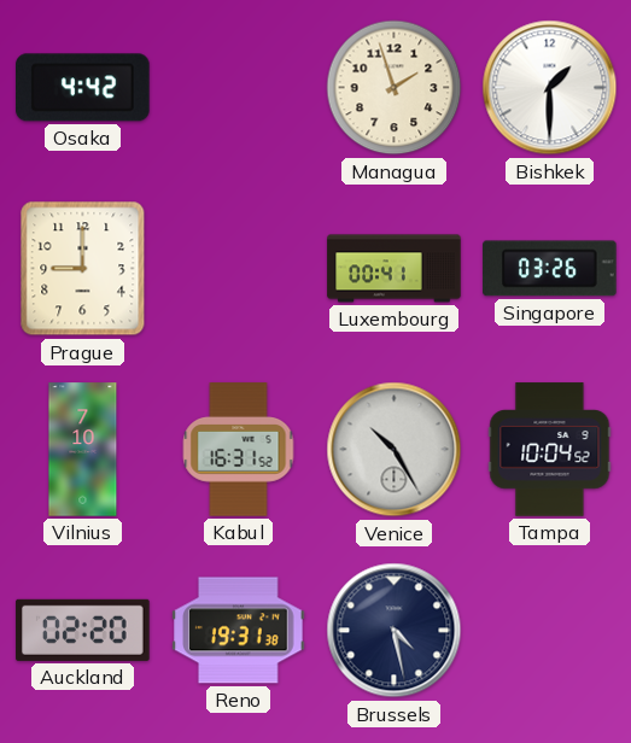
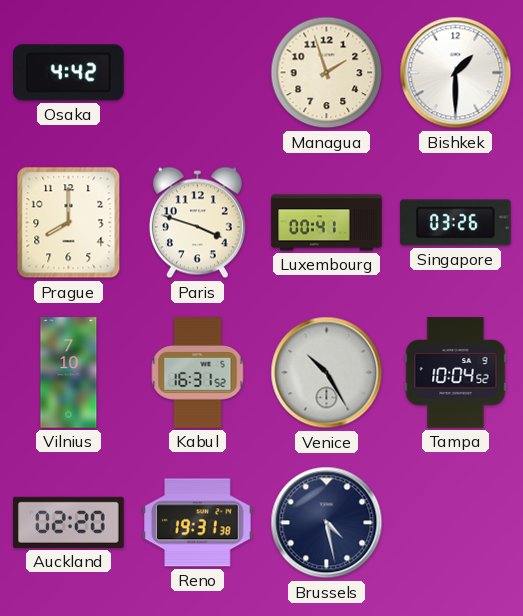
Prague: 9:00 -> 8:00
Paris: none -> 3:48
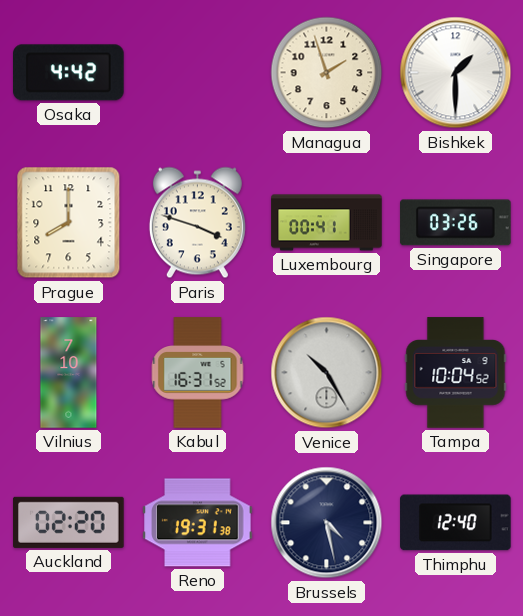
Thimphu: none -> 12:40
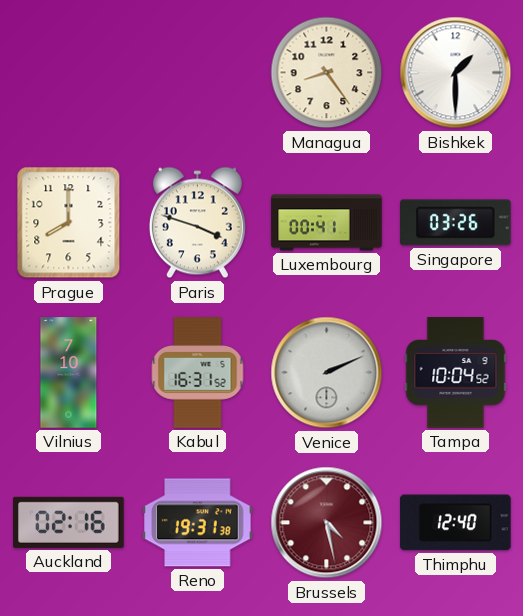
Osaka: 4:42 -> none
Managua: 1:57 -> 8:24
Venice: 10:25 -> 2:11
Auckland: 02:20 -> 02:16
Brussels dial: navy -> burgundy
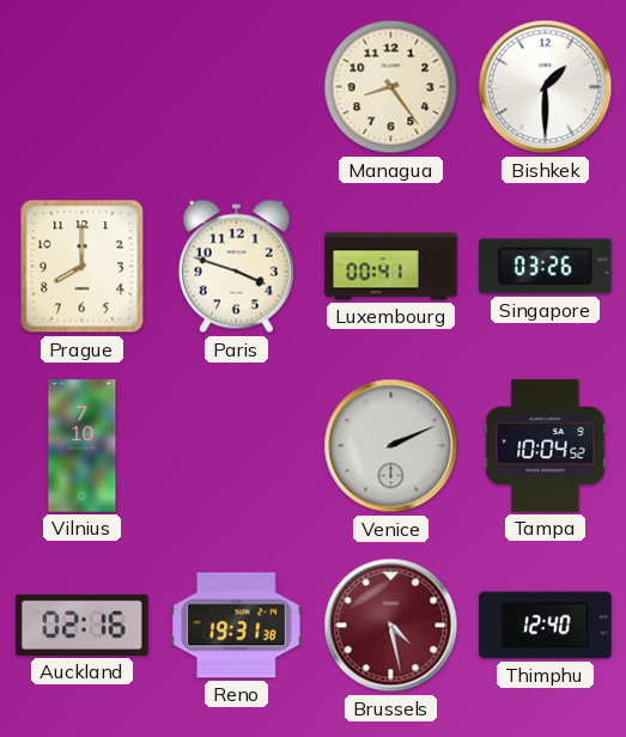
Kabul: 16:31 -> none
